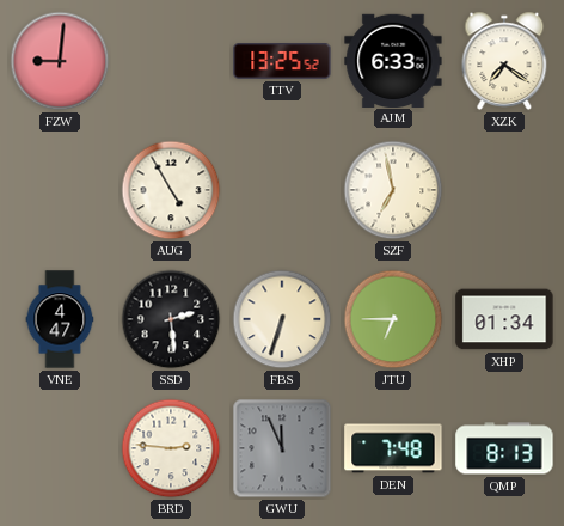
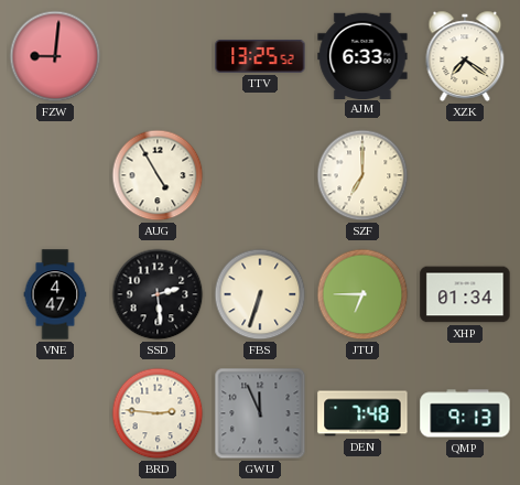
SZF: 6:58 -> 7:00
QMP: 8:13 -> 9:13
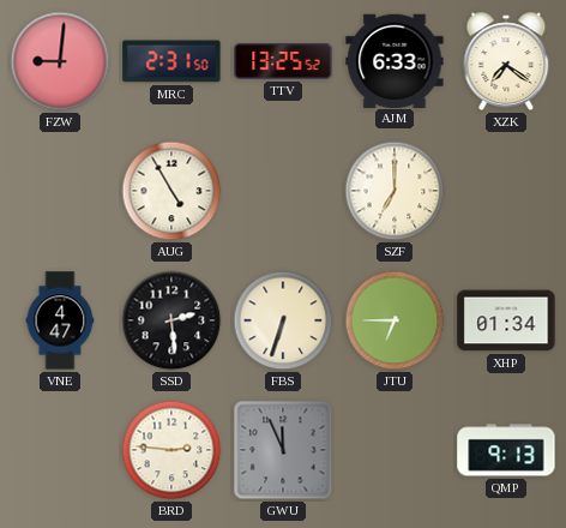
MRC: none -> 2:31
DEN: 7:48 -> none
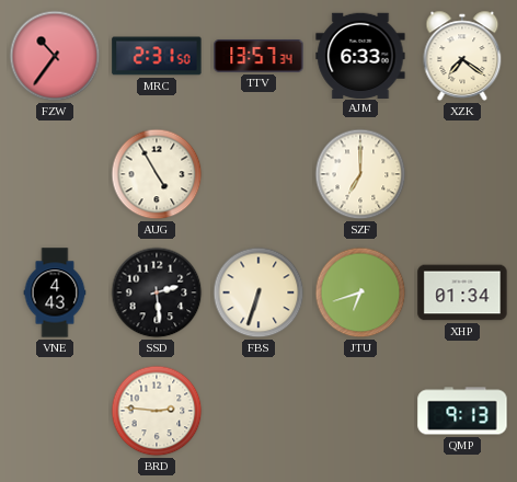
FZW: 9:01 -> 10:36
TTV: 13:25 -> 13:57
VNE: 4:47 -> 4:43
JTU: 6:45 -> 6:42
GWU: 11:56 -> none
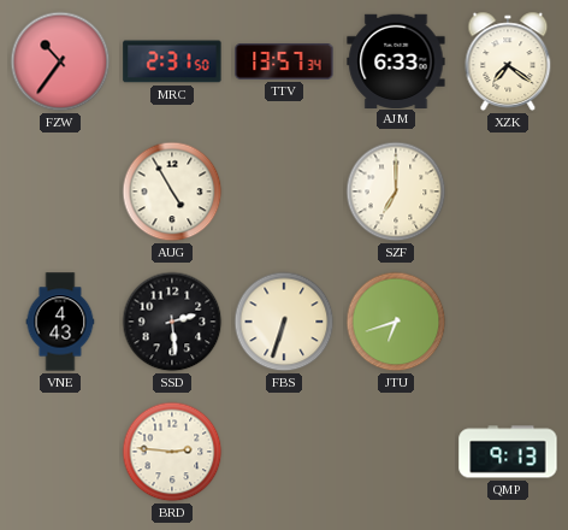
XHP: 01:34 -> none
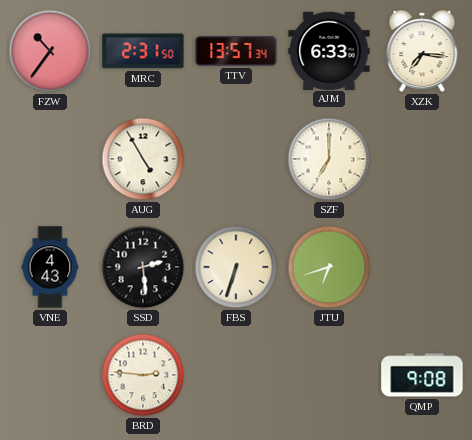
XZK: 7:21 -> 7:16
QMP: 9:13 -> 9:08
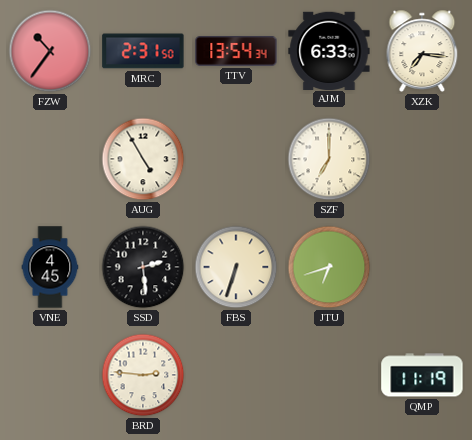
TTV: 13:57 -> 13:54
VNE: 4:43 -> 4:45
QMP: 9:08 -> 11:19
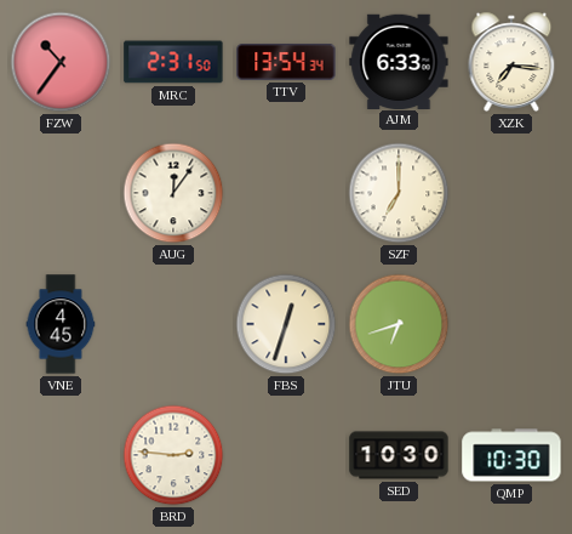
AUG: 4:55 -> 12:06
SSD: 2:29 -> none
FBS: 6:33 -> 12:33
SED: none -> 10:30
QMP: 11:19 -> 10:30
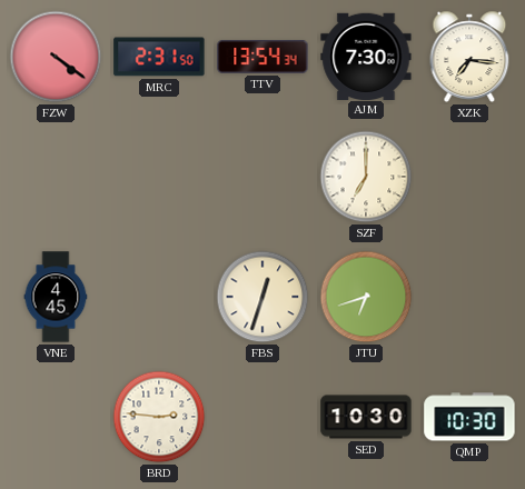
FZW: 10:36 -> 4:21
AJM: 6:33 -> 7:30
AUG: 12:06 -> none
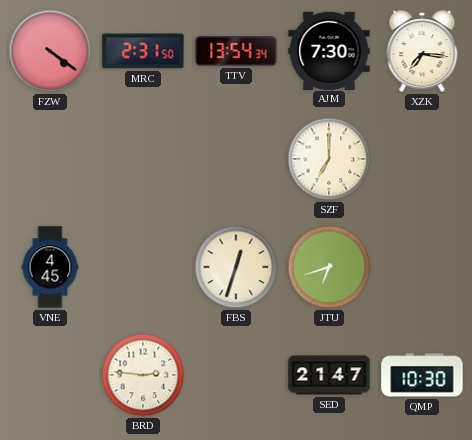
SED: 10:30 -> 21:47
